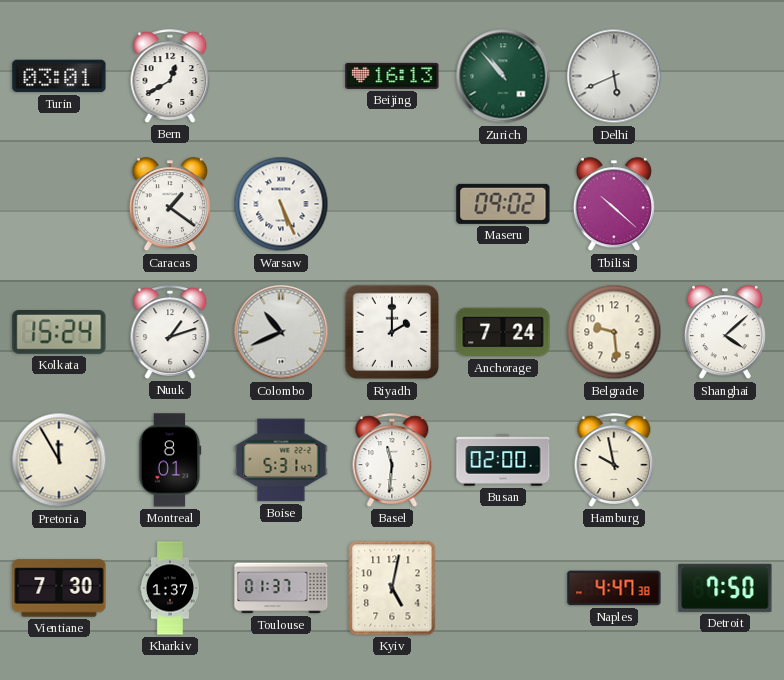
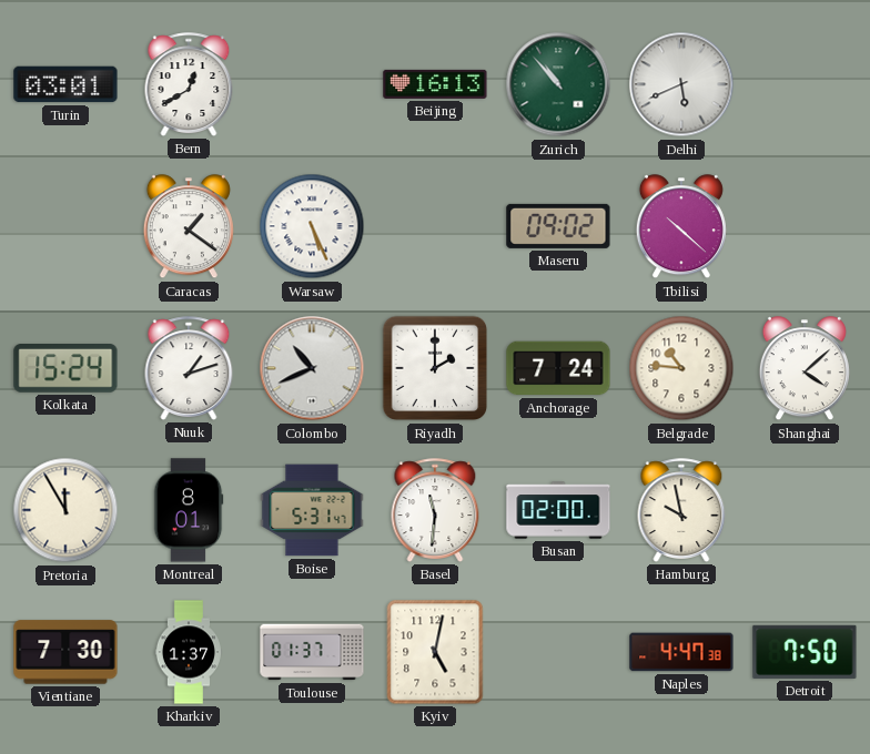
Belgrade: 9:29 -> 10:46
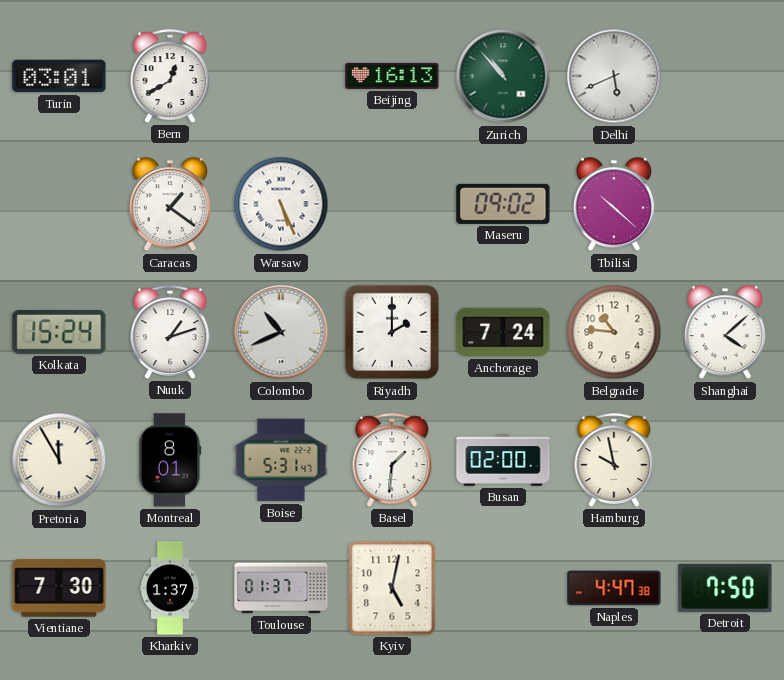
Basel: 11:31 -> 1:31
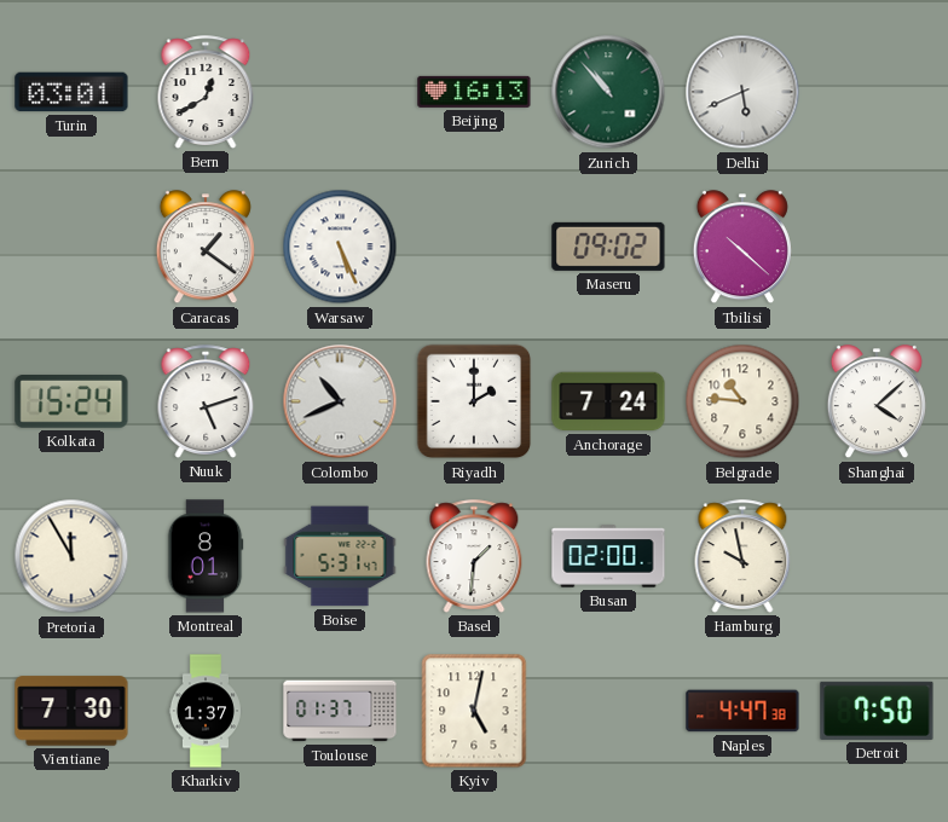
Nuuk: 1:12 -> 5:12
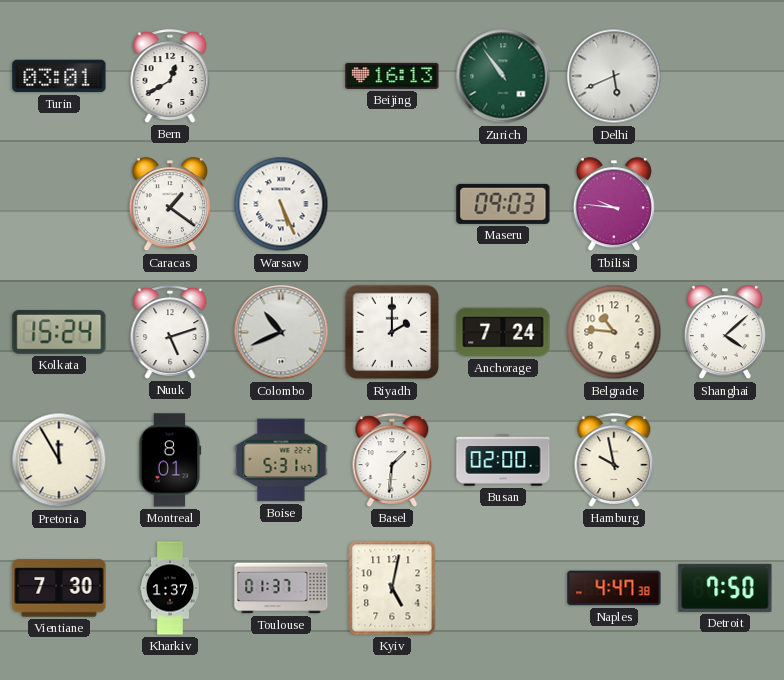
Zurich: 10:53 -> 10:54
Maseru: 09:02 -> 09:03
Tbilisi: 10:22 -> 9:46
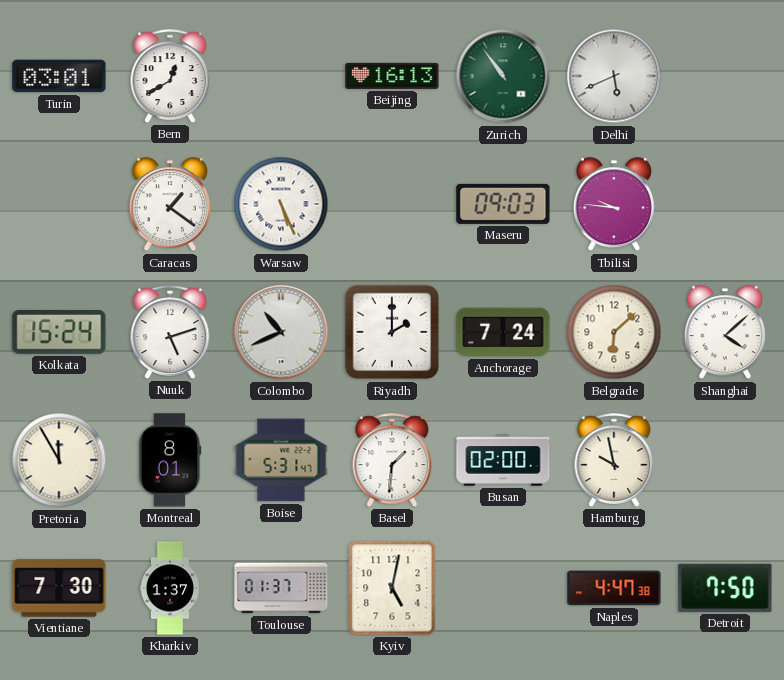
Belgrade: 10:46 -> 6:08
